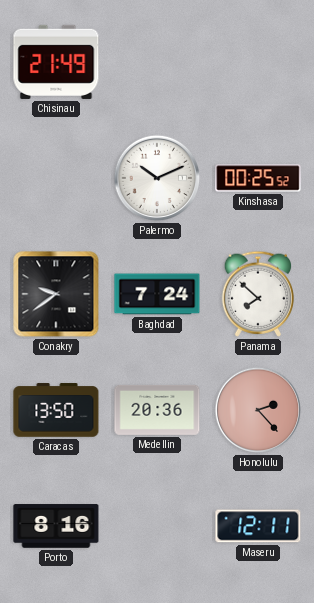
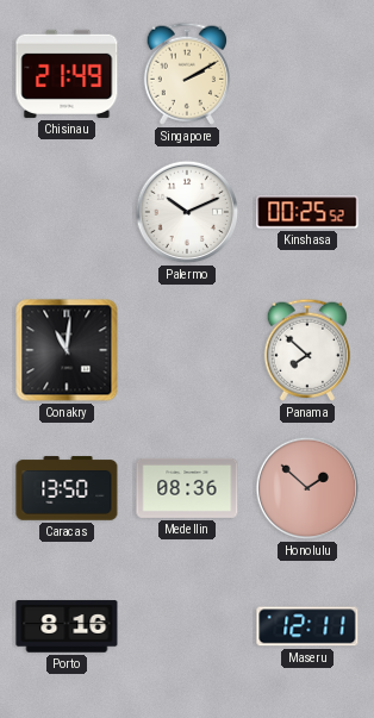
Singapore: none -> 2:10
Conakry: 9:39 -> 11:01
Baghdad: 7:24 -> none
Medellin: 20:36 -> 08:36
Honolulu: 2:23 -> 1:52
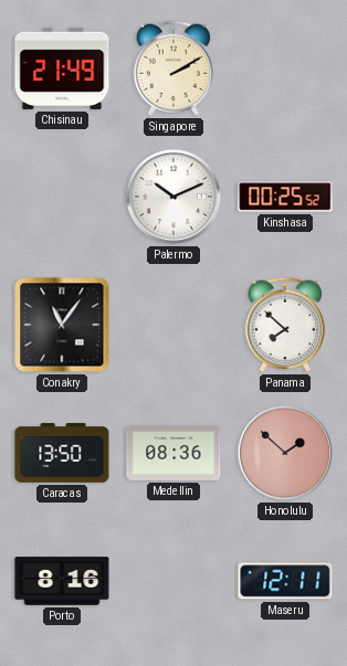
Conakry: 11:01 -> 11:06
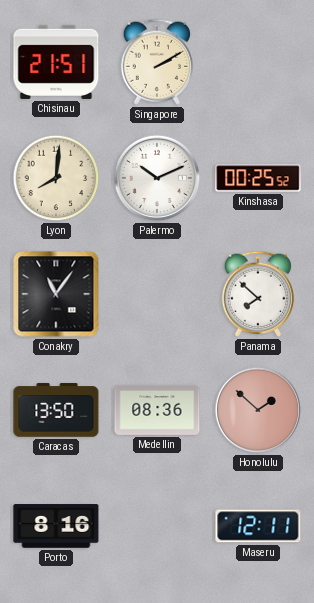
Chisinau: 21:49 -> 21:51
Lyon: none -> 8:01
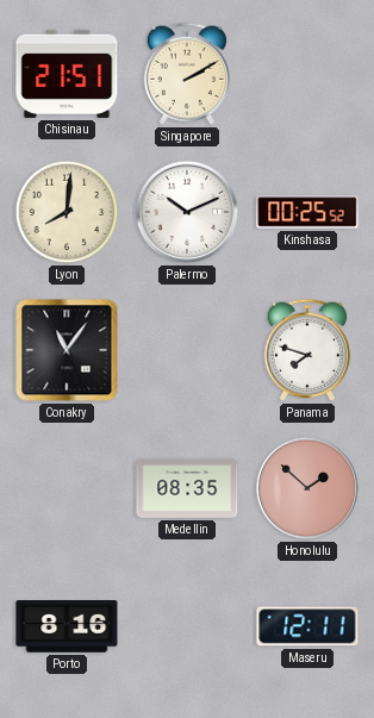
Panama: 7:52 -> 7:48
Caracas: 13:50 -> none
Medellin: 08:36 -> 08:35
